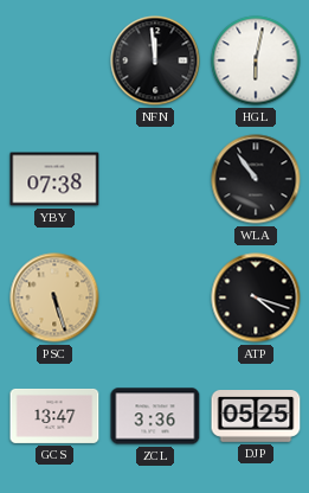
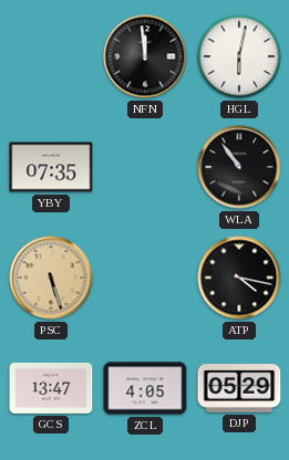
YBY: 07:38 -> 07:35
ATP: 4:18 -> 4:17
ZCL: 3:36 -> 4:05
DJP: 05:25 -> 05:29
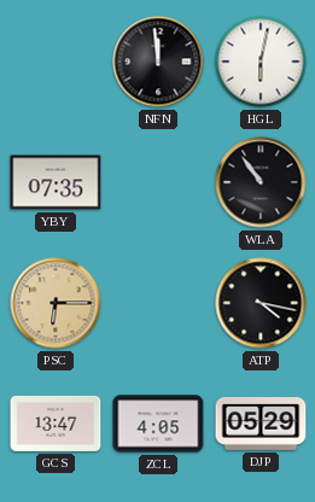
PSC: 5:27 -> 6:15
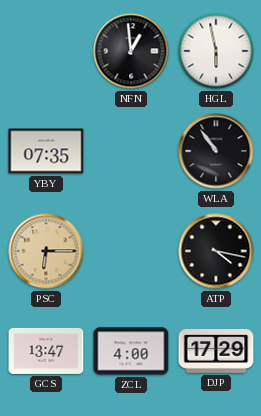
NFN: 11:59 -> 12:59
HGL: 6:02 -> 5:58
ZCL: 4:05 -> 4:00
DJP: 05:29 -> 17:29
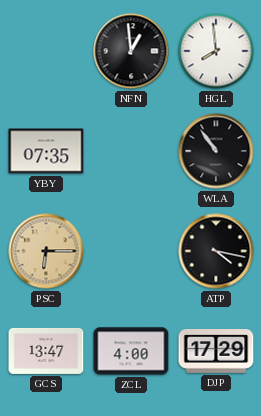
HGL: 5:58 -> 7:59
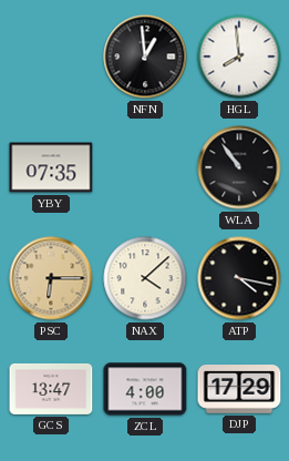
NAX: none -> 4:08
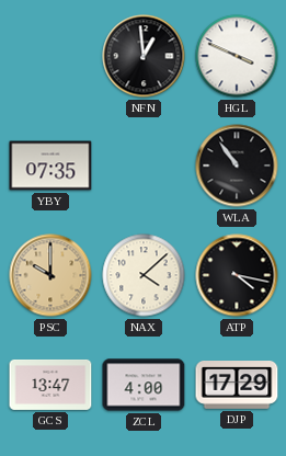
HGL: 7:59 -> 3:49
PSC: 6:15 -> 10:00
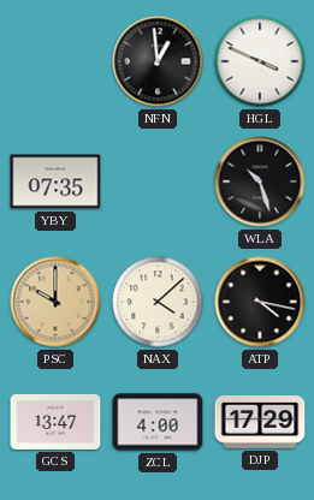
WLA: 10:54 -> 10:27
